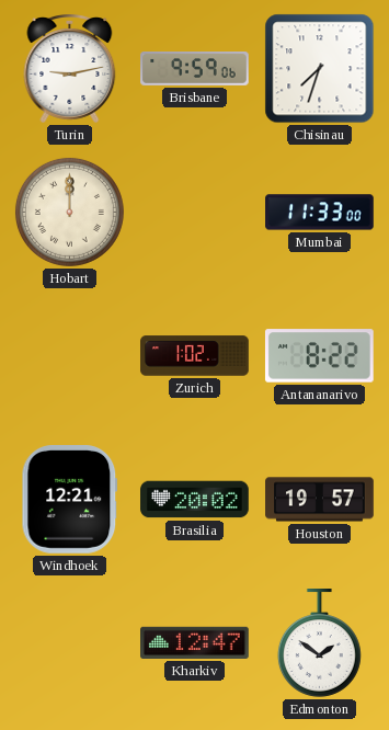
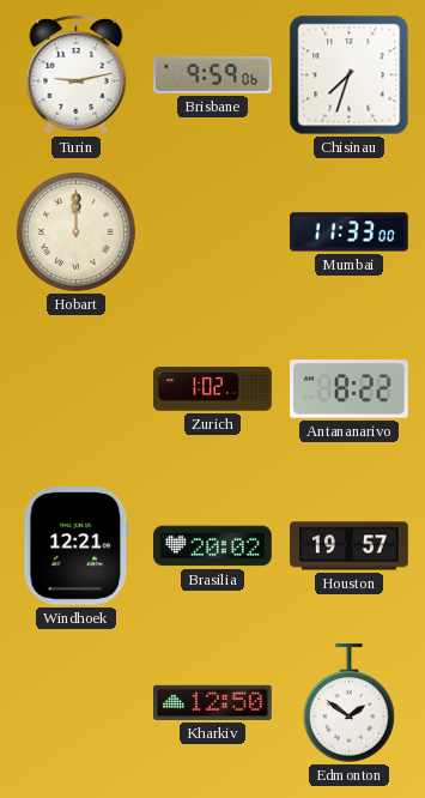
Kharkiv: 12:47 -> 12:50
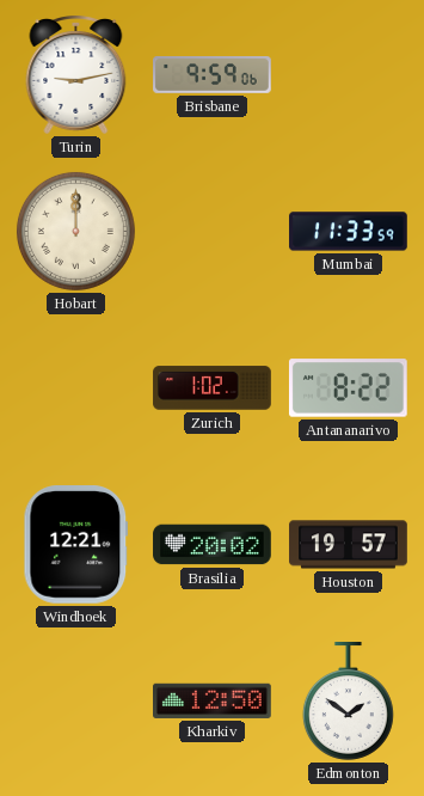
Chisinau: 7:33 -> none
Mumbai: 11:33:00 -> 11:33:59
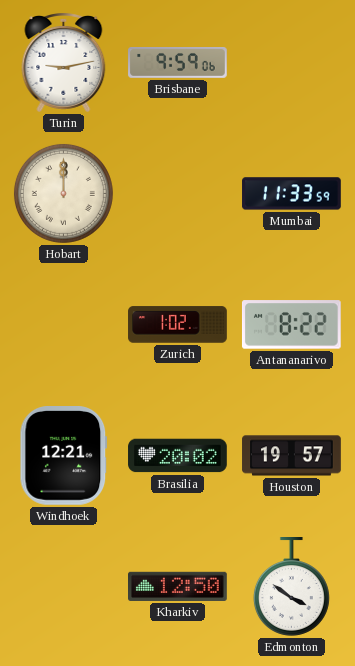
Edmonton: 1:51 -> 3:51
